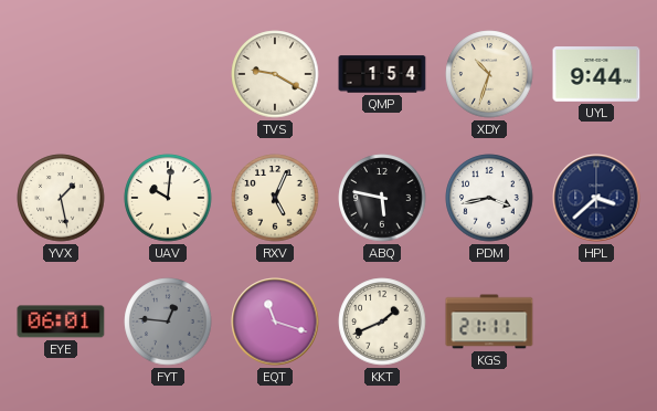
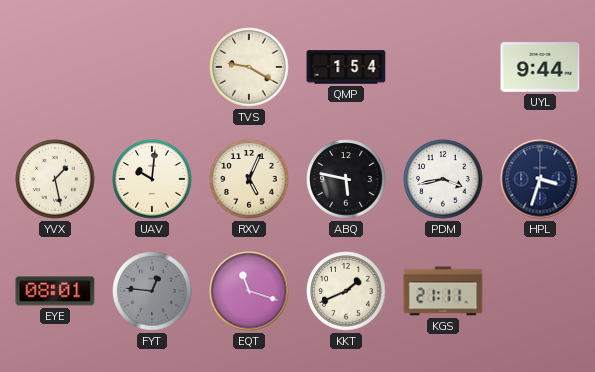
XDY: 10:33 -> none
HPL: 3:38 -> 3:33
EYE: 06:01 -> 08:01
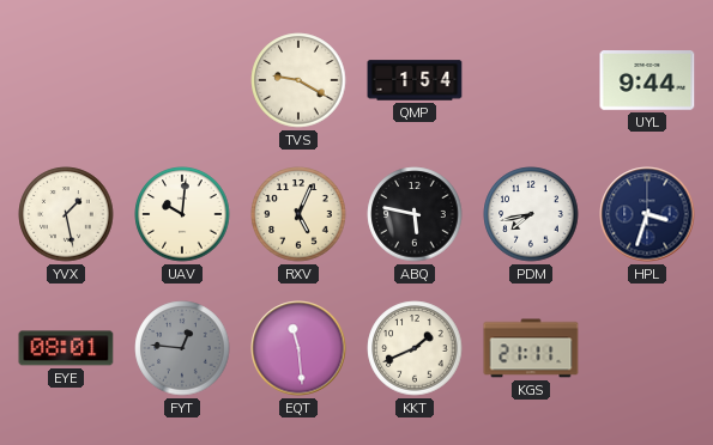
PDM: 3:43 -> 7:43
EQT: 11:18 -> 11:29
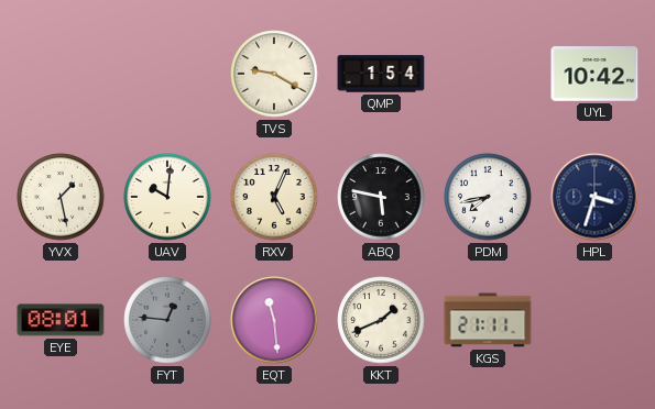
UYL: 9:44 -> 10:42
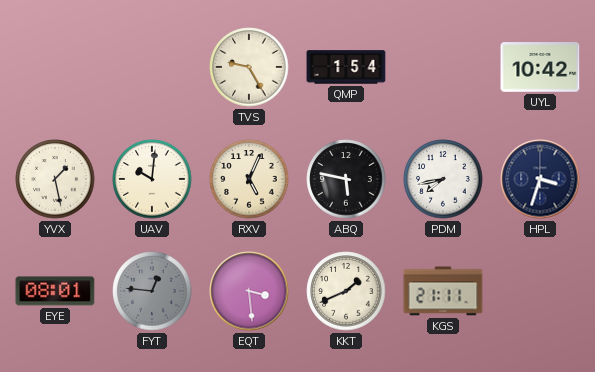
TVS: 9:20 -> 9:25
EQT: 11:29 -> 3:29
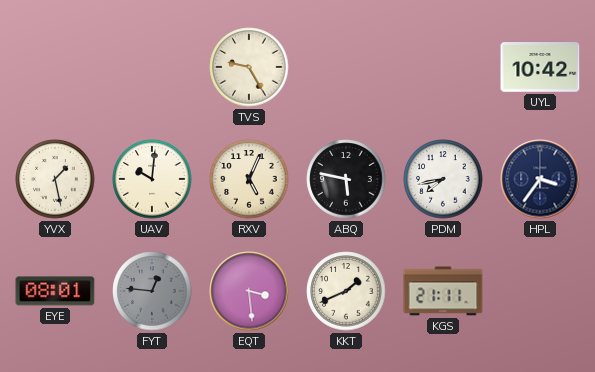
QMP: 1:54 -> none
HPL: 3:33 -> 3:36
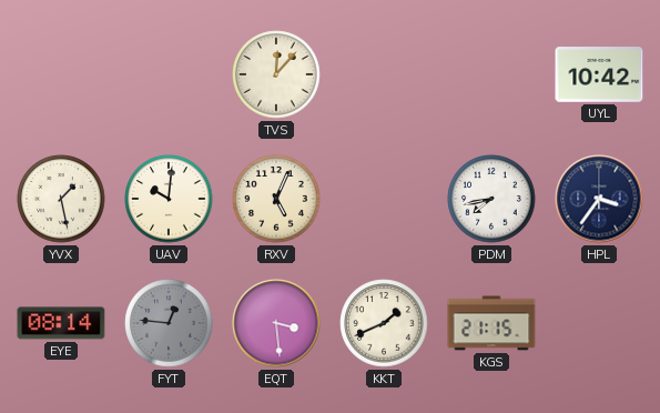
TVS: 9:25 -> 12:07
ABQ: 5:47 -> none
EYE: 08:01 -> 08:14
KGS: 21:11 -> 21:15
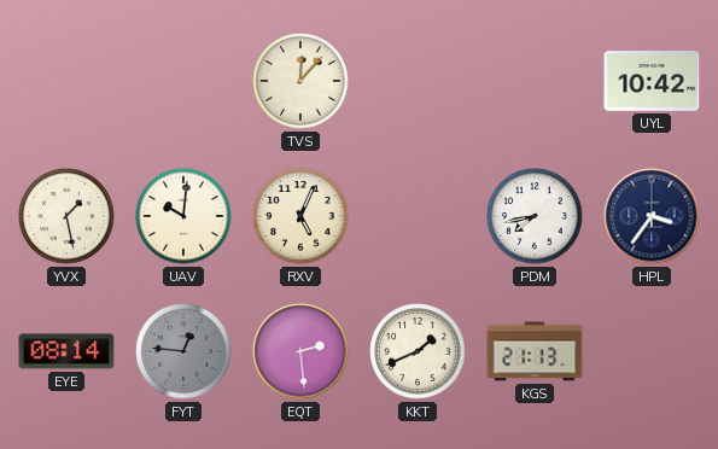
EQT: 3:29 -> 2:29
KGS: 21:15 -> 21:13
